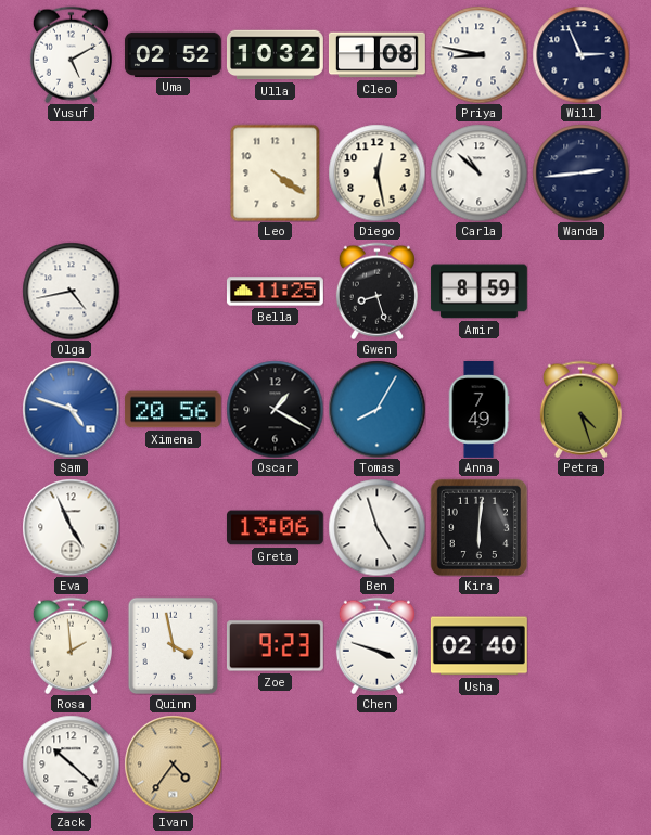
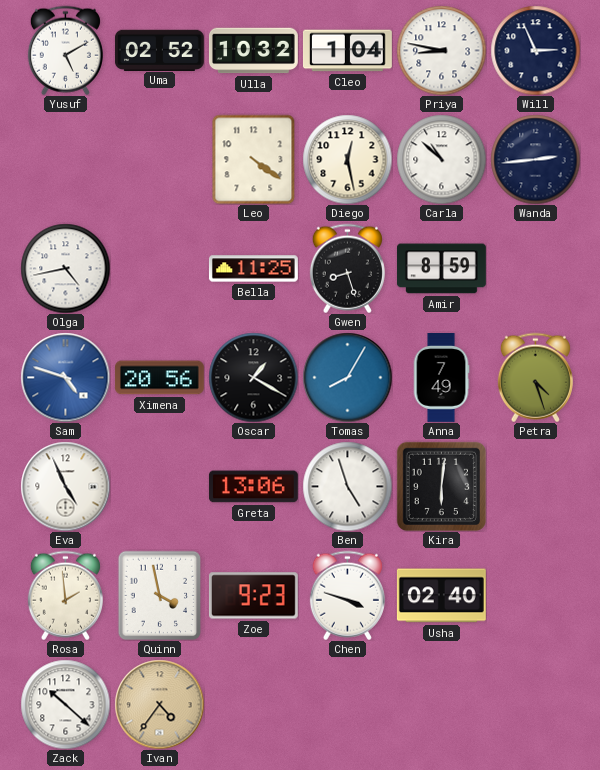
Cleo: 1:08 -> 1:04
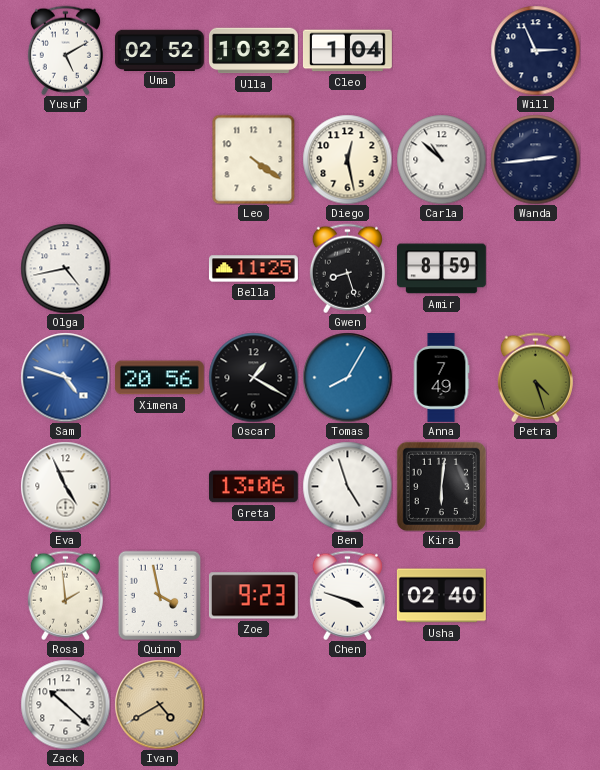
Priya: 8:47 -> none
Ivan: 4:36 -> 4:40
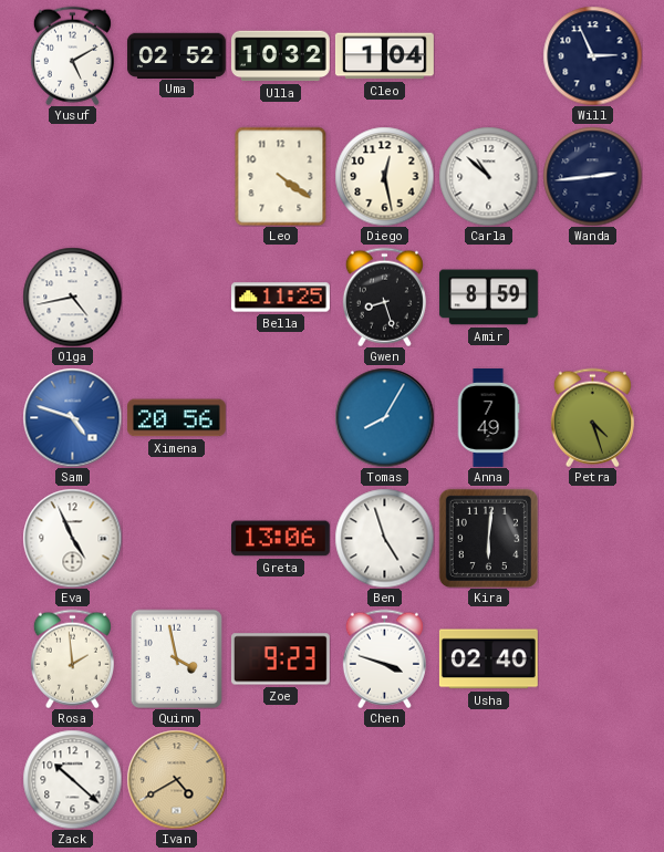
Oscar: 1:20 -> none
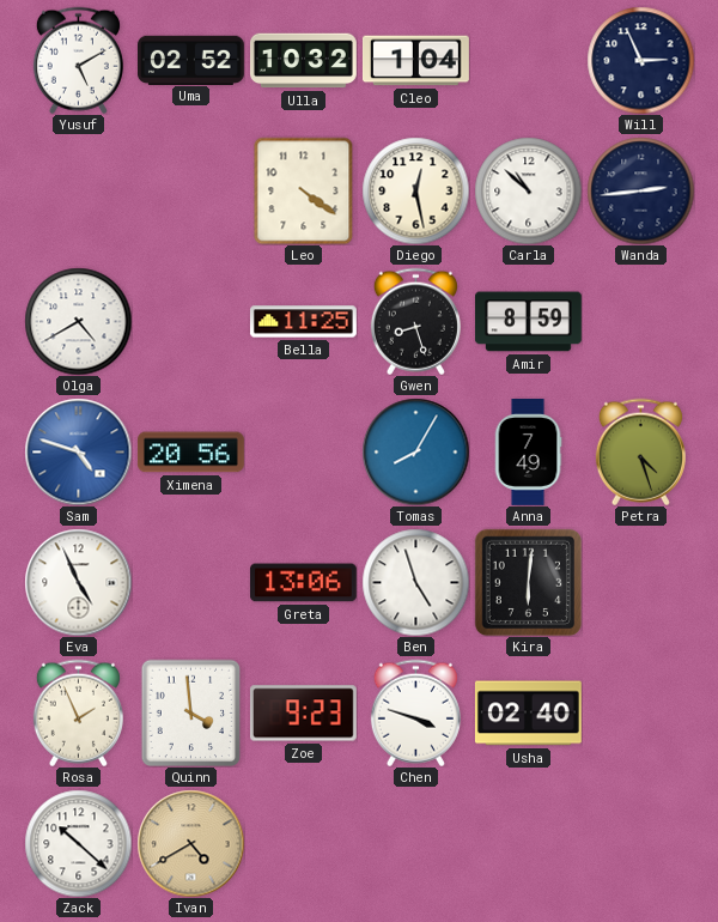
Olga: 4:43 -> 4:40
Rosa: 1:59 -> 1:56
Quinn: 3:58 -> 3:59
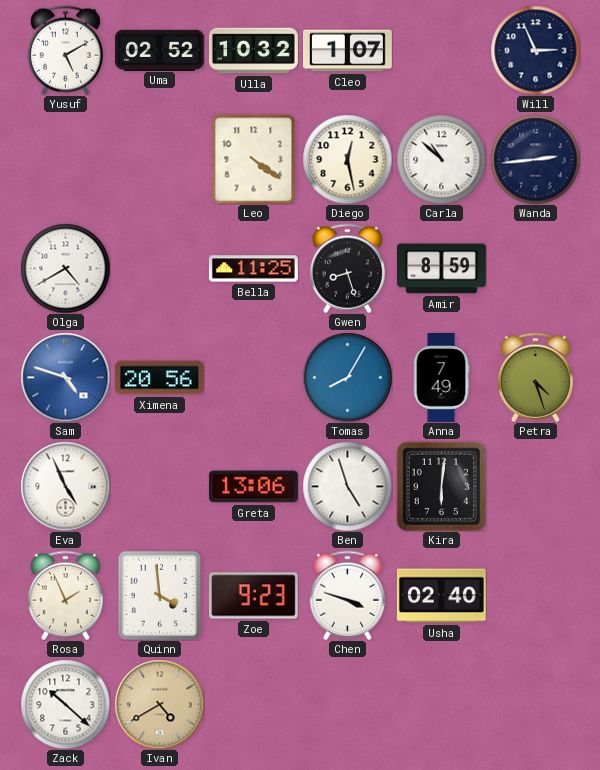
Cleo: 1:04 -> 1:07
